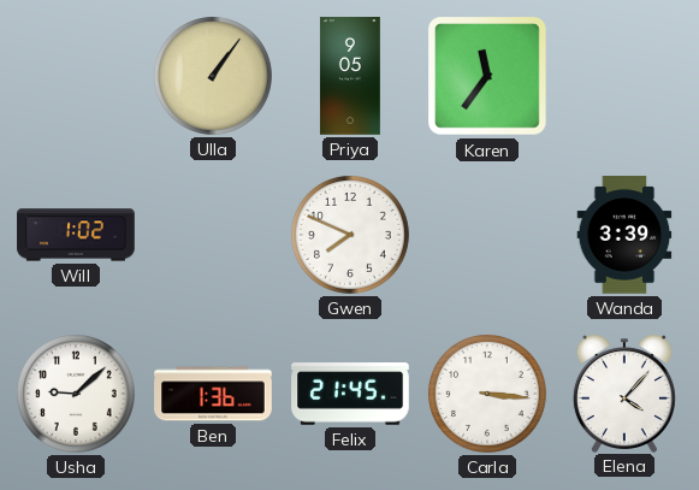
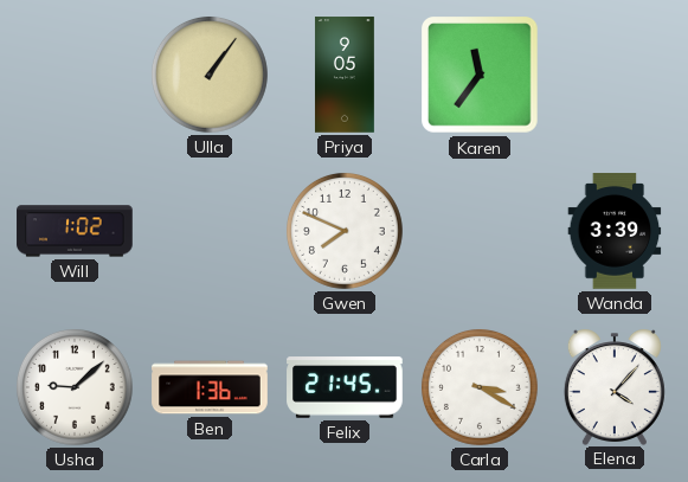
Carla: 3:16 -> 3:20
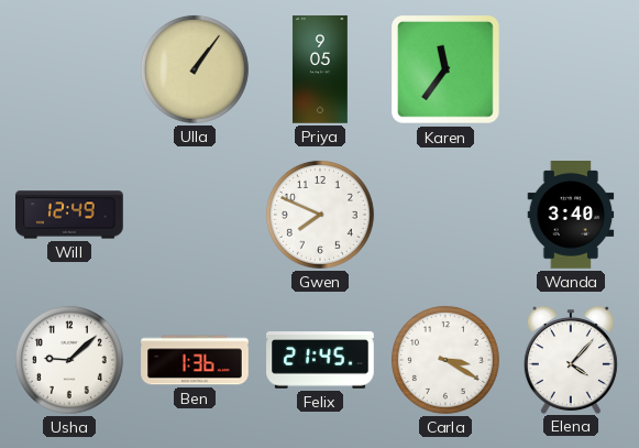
Will: 1:02 -> 12:49
Wanda: 3:39 -> 3:40
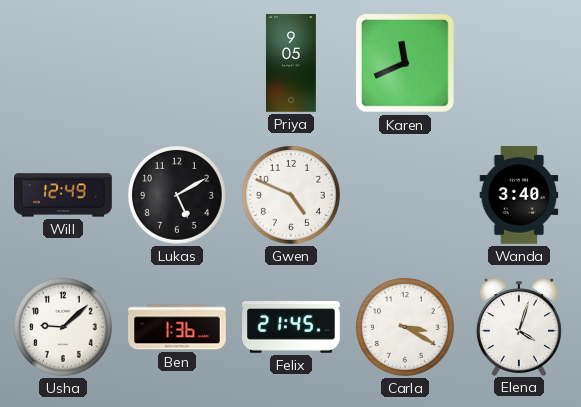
Ulla: 1:06 -> none
Karen: 11:36 -> 11:41
Lukas: none -> 5:10
Gwen: 7:49 -> 4:49
Elena: 4:07 -> 4:03
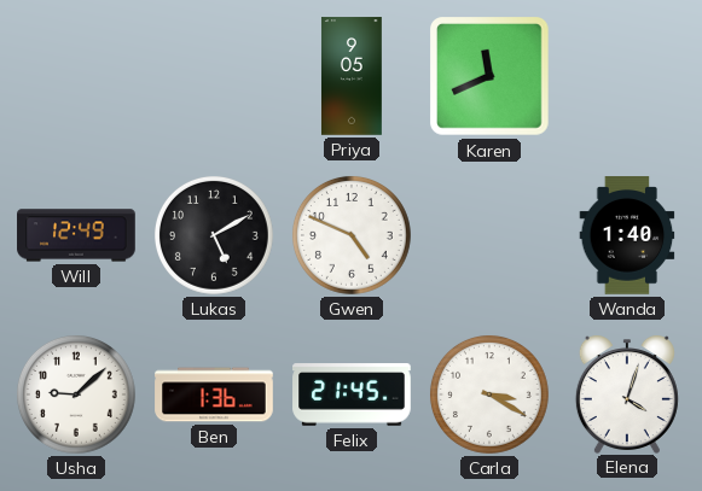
Wanda: 3:40 -> 1:40
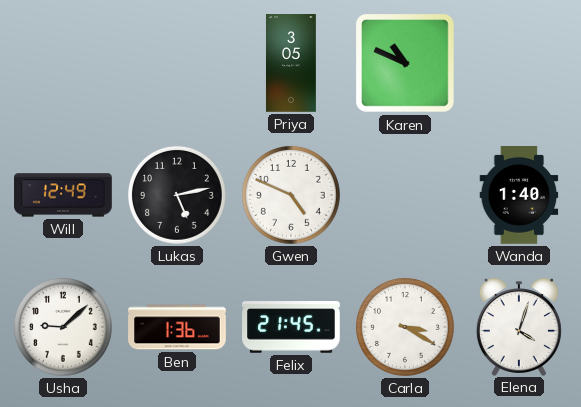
Priya: 9:05 -> 3:05
Karen: 11:41 -> 10:49
Lukas: 5:10 -> 5:13
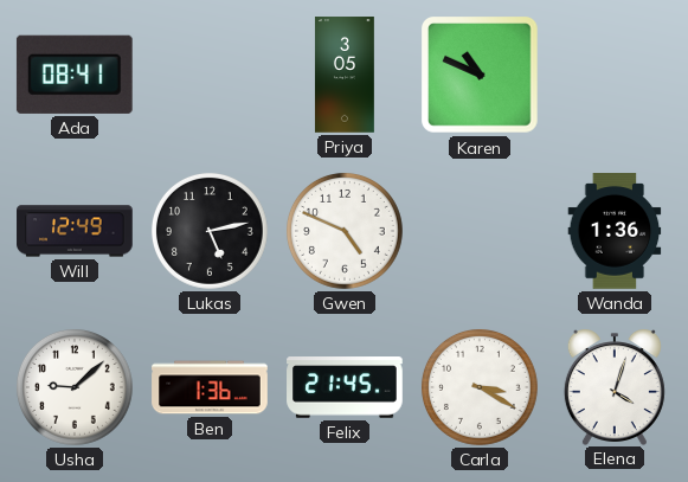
Ada: none -> 08:41
Wanda: 1:40 -> 1:36
